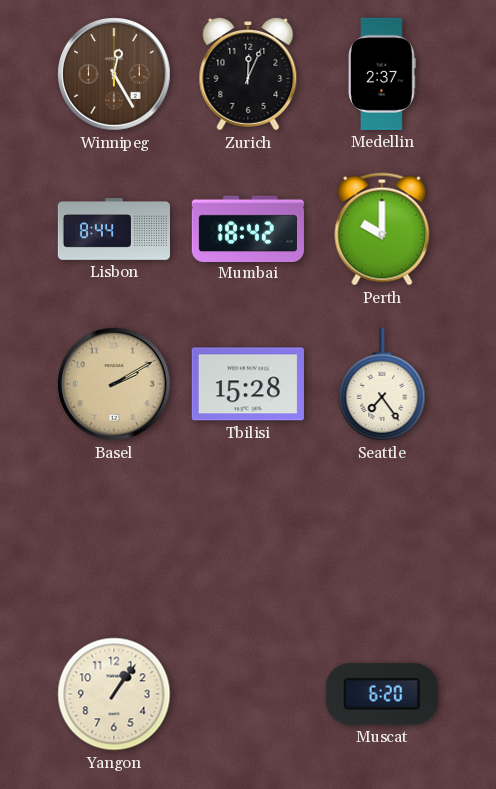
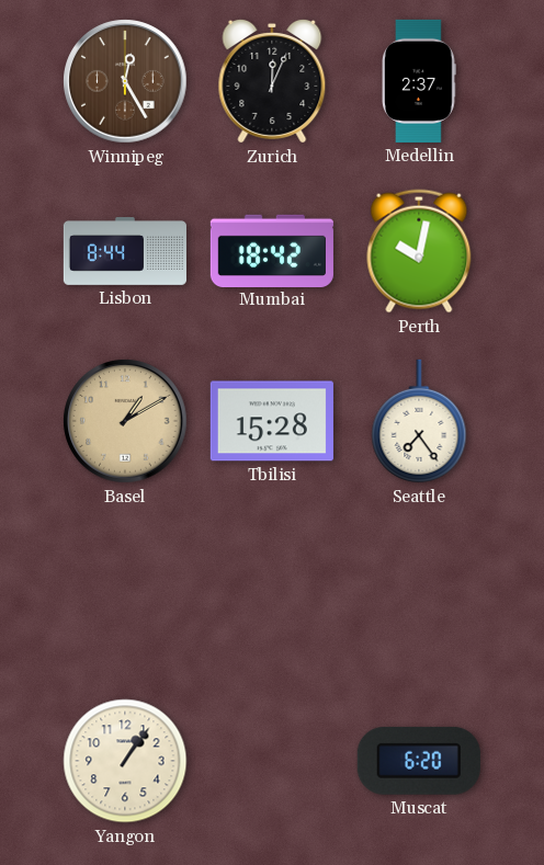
Perth: 10:00 -> 10:02
Basel: 2:10 -> 1:10
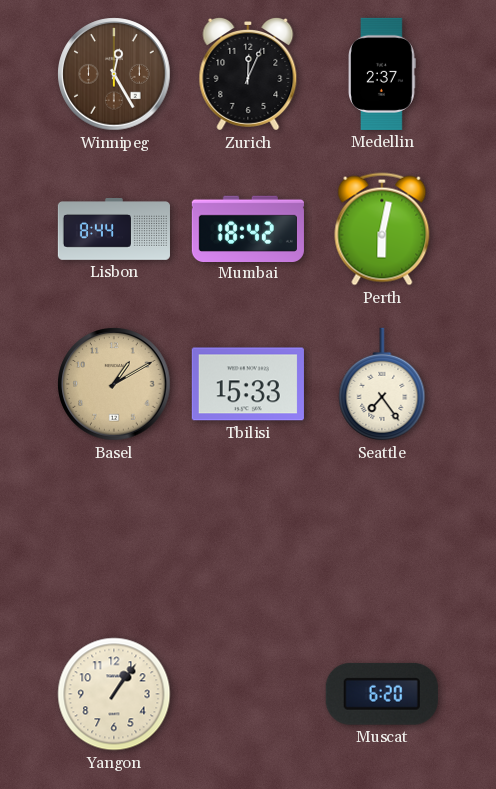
Perth: 10:02 -> 6:02
Tbilisi: 15:28 -> 15:33
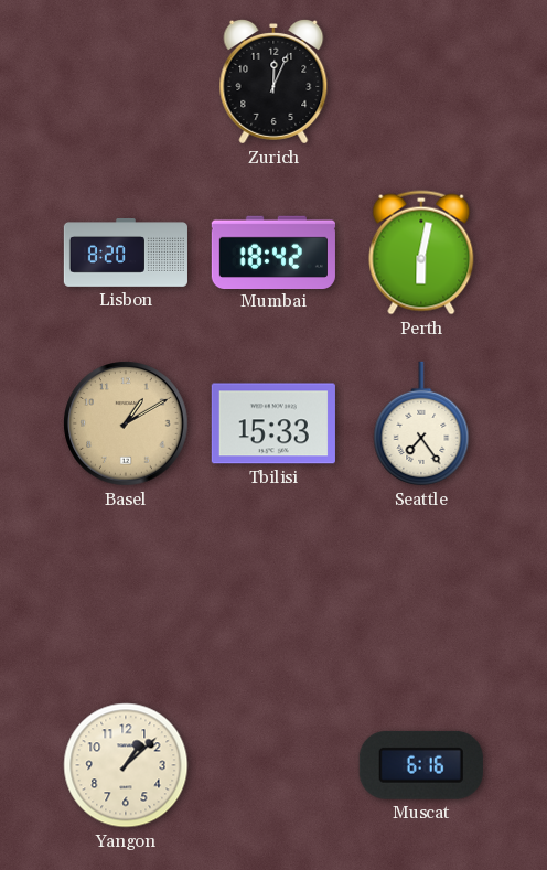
Winnipeg: 12:25 -> none
Medellin: 2:37 -> none
Lisbon: 8:44 -> 8:20
Yangon: 1:06 -> 1:08
Muscat: 6:20 -> 6:16
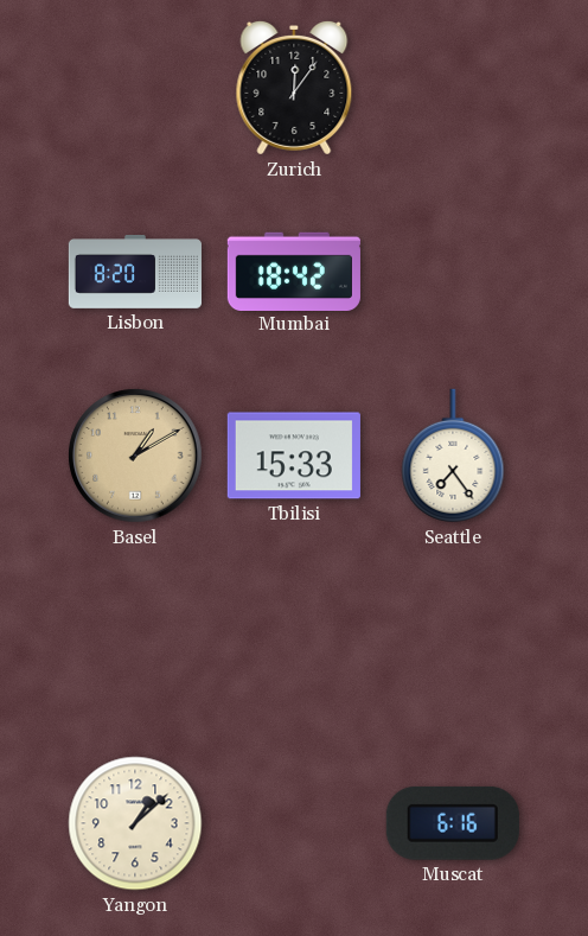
Zurich: 12:04 -> 12:06
Perth: 6:02 -> none
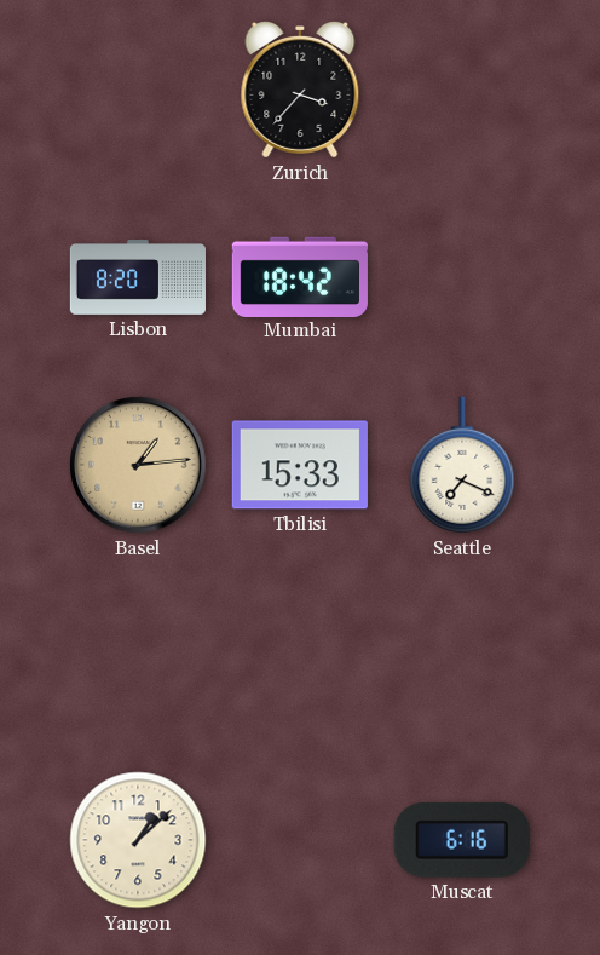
Zurich: 12:06 -> 3:37
Basel: 1:10 -> 1:14
Seattle: 7:24 -> 7:19
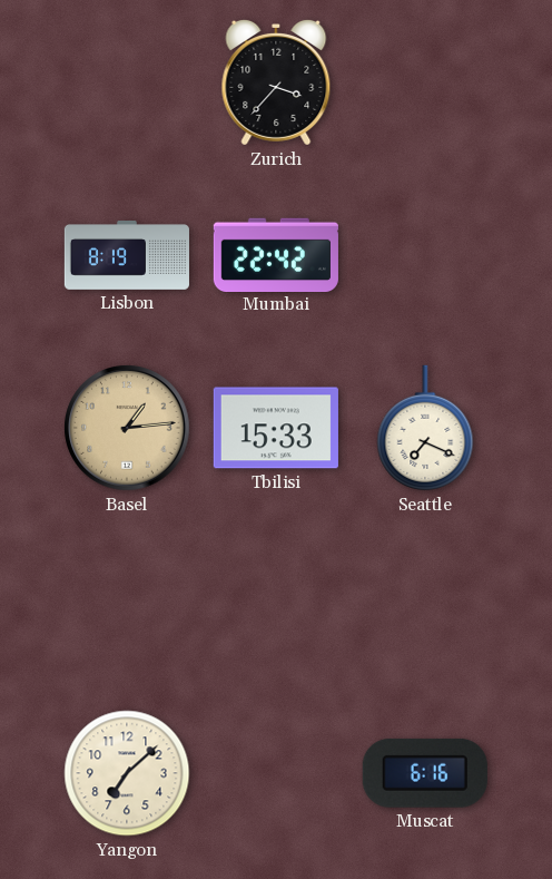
Lisbon: 8:20 -> 8:19
Mumbai: 18:42 -> 22:42
Yangon: 1:08 -> 7:08
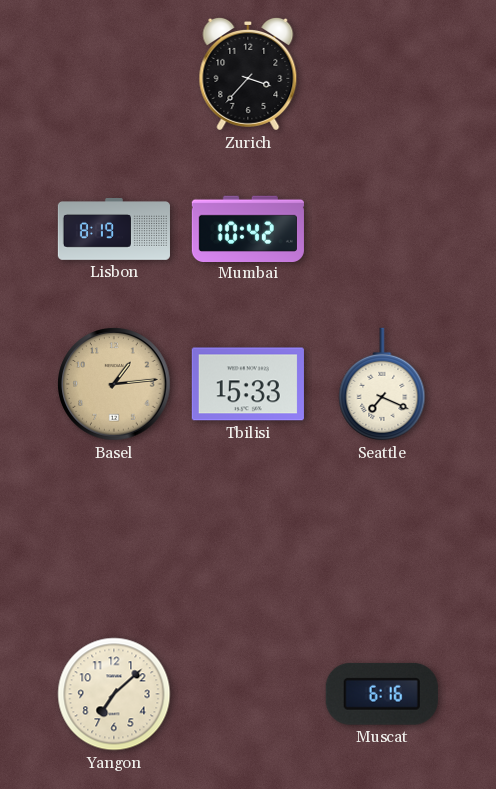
Mumbai: 22:42 -> 10:42
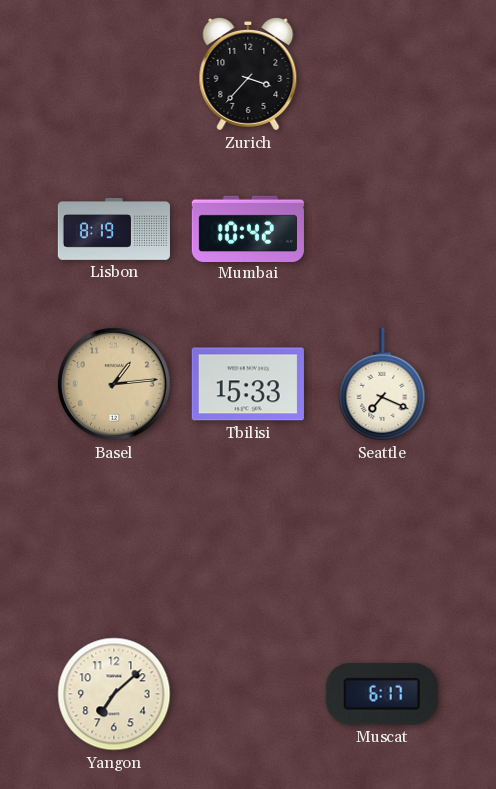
Muscat: 6:16 -> 6:17
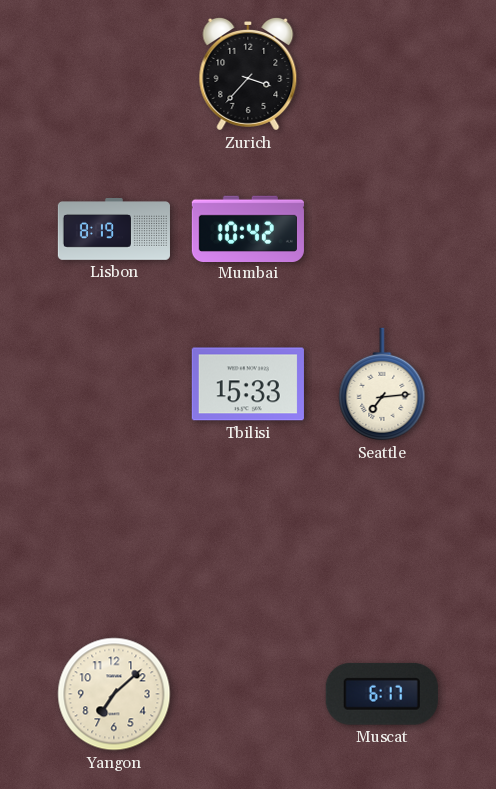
Basel: 1:14 -> none
Seattle: 7:19 -> 7:14
